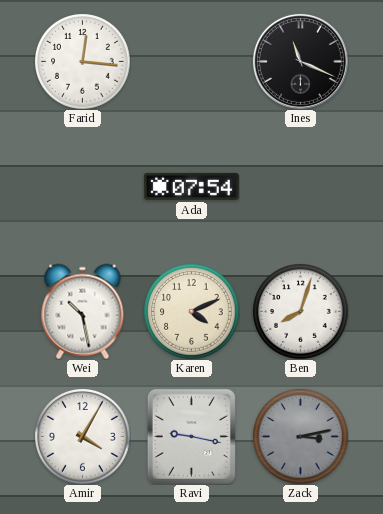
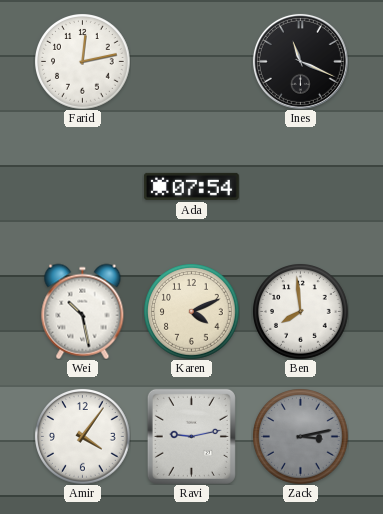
Farid: 12:16 -> 12:13
Ben: 8:03 -> 7:59
Amir: 4:05 -> 4:06
Ravi: 9:17 -> 9:13
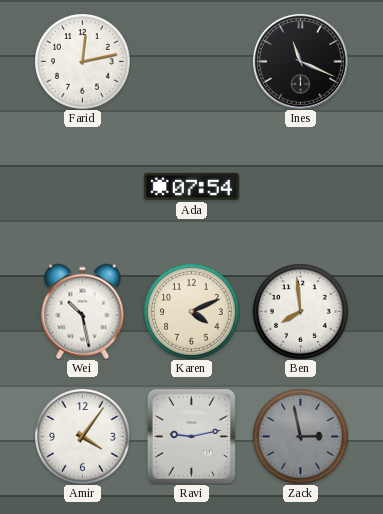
Zack: 3:13 -> 2:58
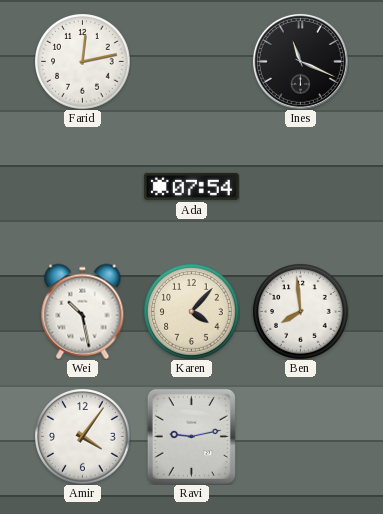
Karen: 4:11 -> 4:07
Zack: 2:58 -> none
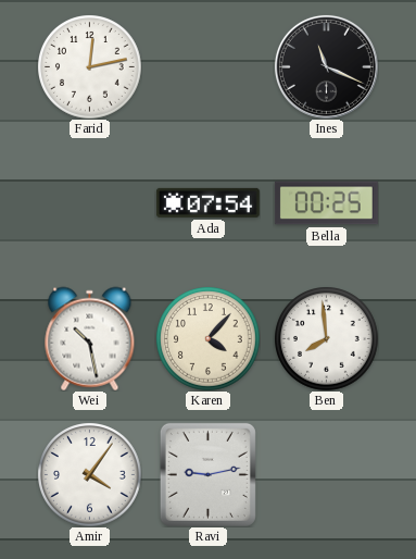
Bella: none -> 00:25
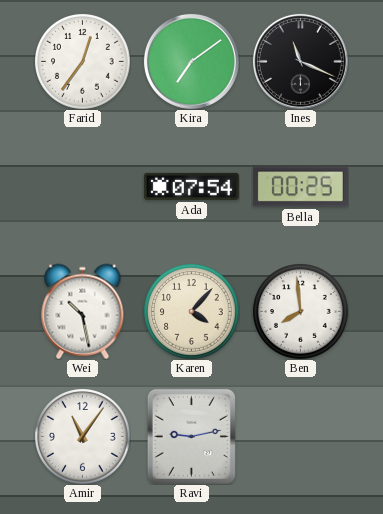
Farid: 12:13 -> 12:36
Kira: none -> 7:09
Amir: 4:06 -> 11:06
